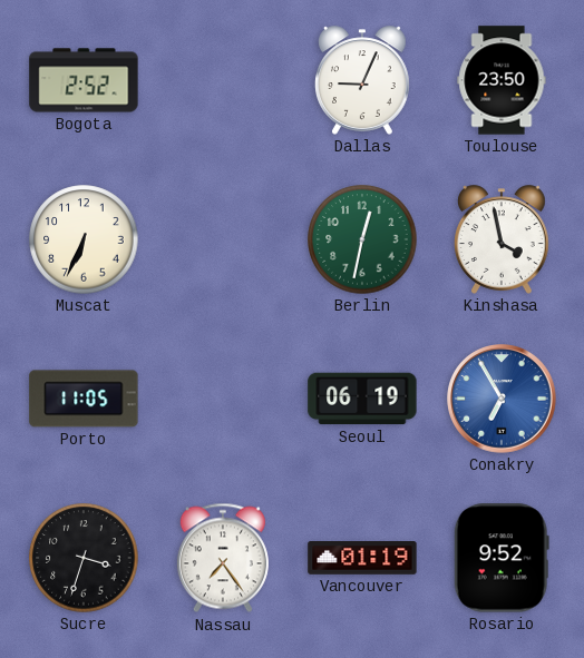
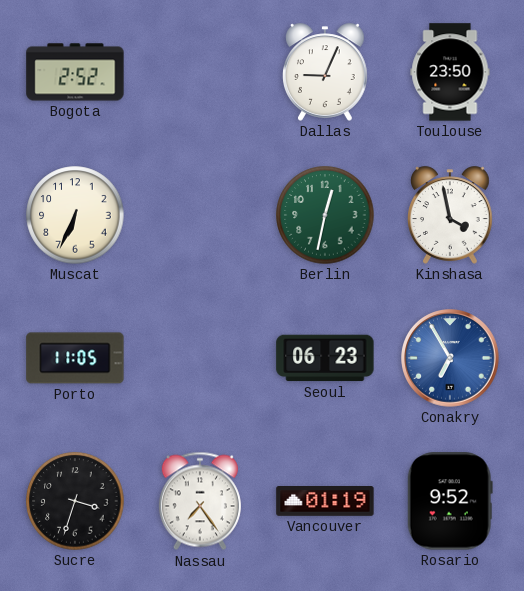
Seoul: 06:19 -> 06:23
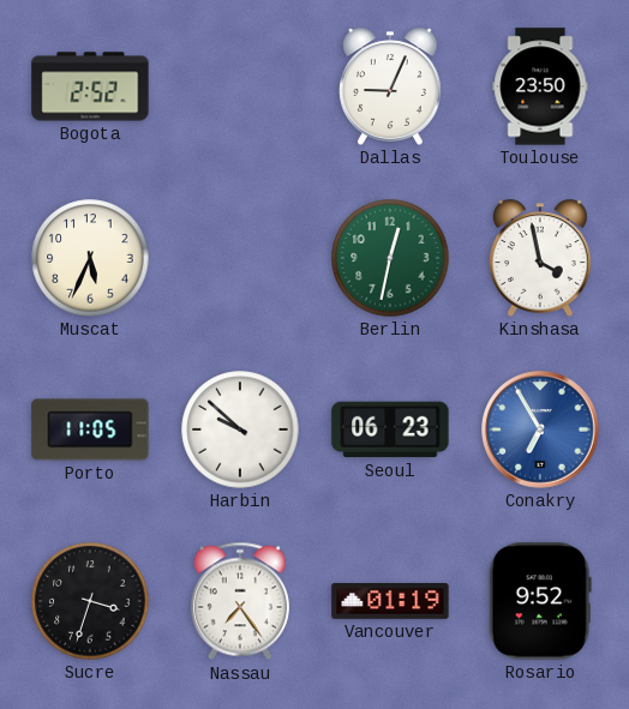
Muscat: 6:34 -> 5:34
Harbin: none -> 9:52
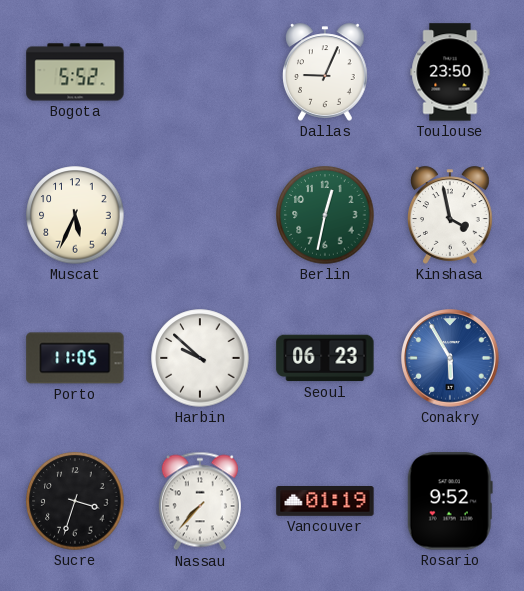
Bogota: 2:52 -> 5:52
Conakry: 6:55 -> 5:55
Nassau: 7:24 -> 7:37
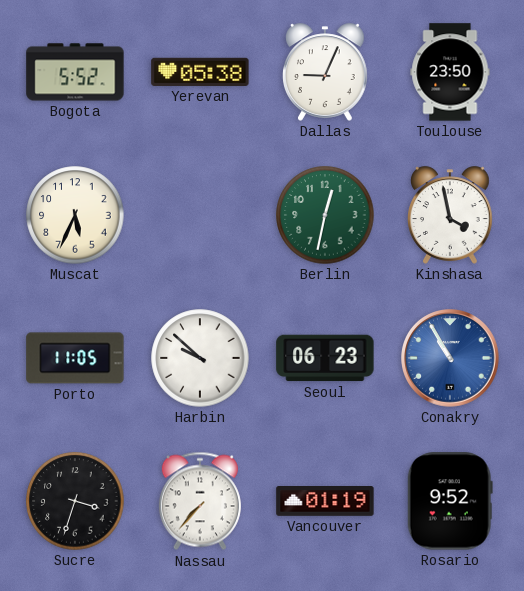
Yerevan: none -> 05:38
Conakry: 5:55 -> 10:55
